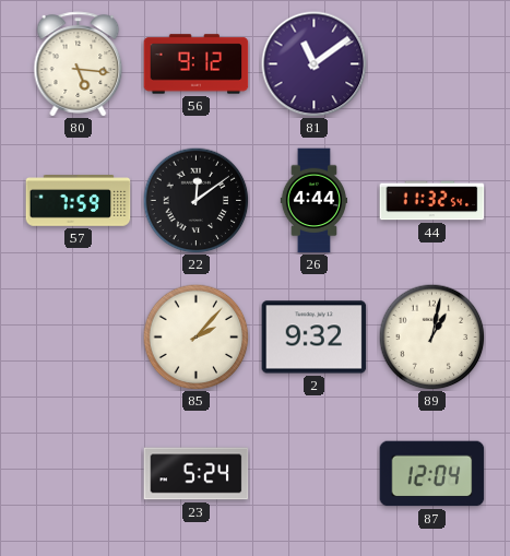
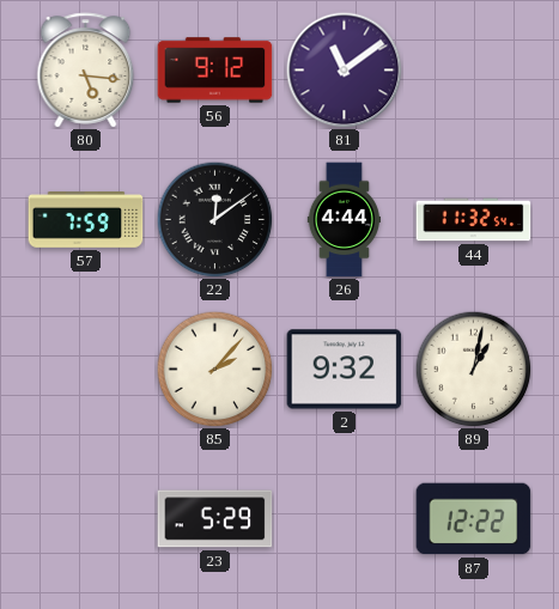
23: 5:24 -> 5:29
87: 12:04 -> 12:22
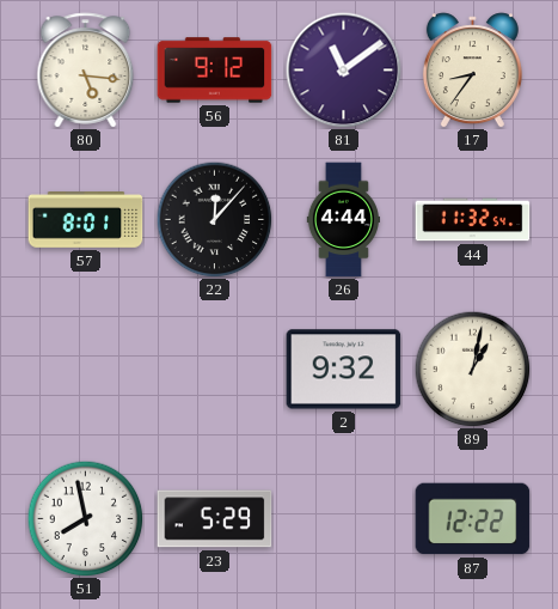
17: none -> 8:36
57: 7:59 -> 8:01
22: 12:09 -> 12:07
85: 2:07 -> none
51: none -> 7:58
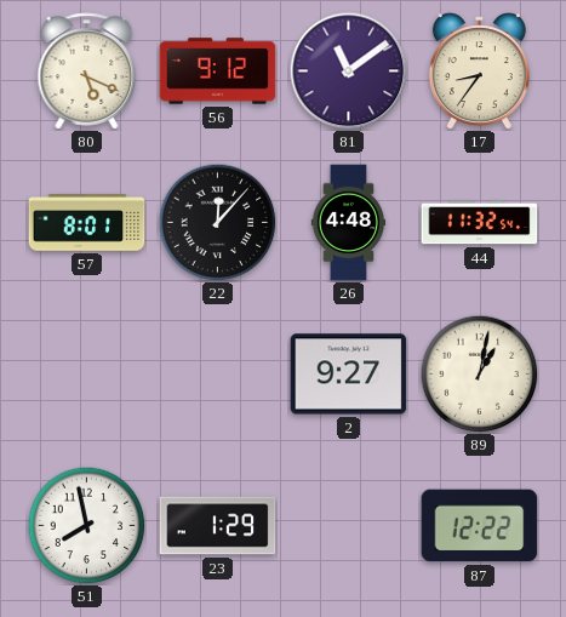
80: 5:16 -> 5:19
26: 4:44 -> 4:48
2: 9:32 -> 9:27
23: 5:29 -> 1:29
